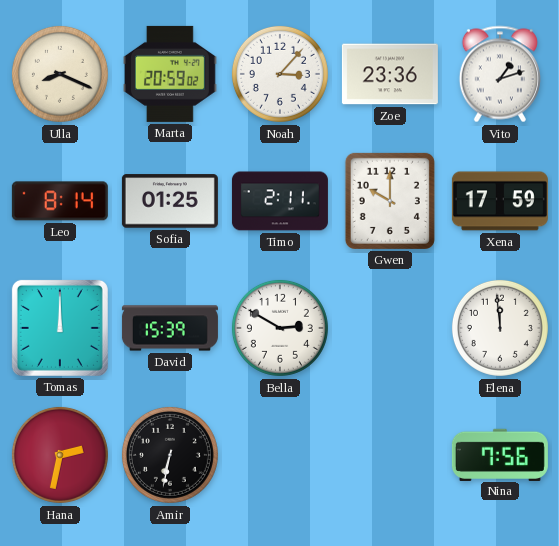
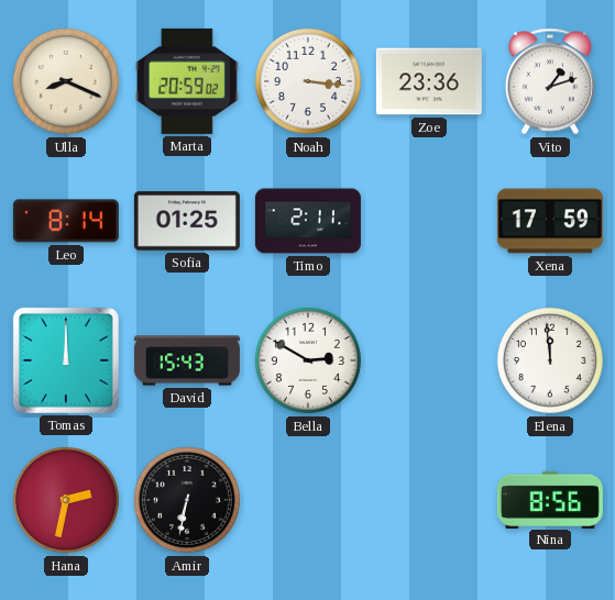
Noah: 3:07 -> 3:16
Gwen: 10:00 -> none
David: 15:39 -> 15:43
Nina: 7:56 -> 8:56
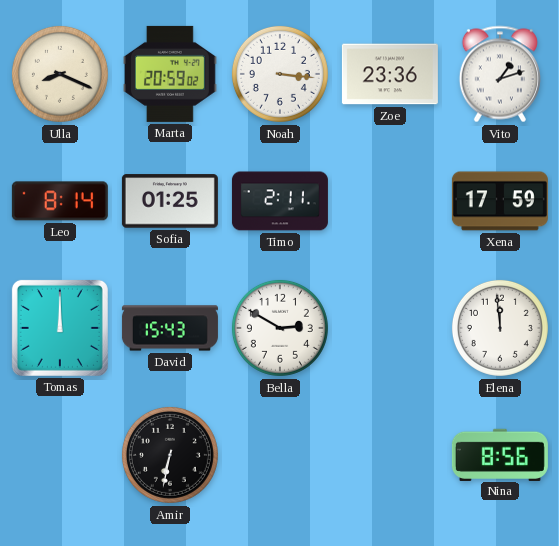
Hana: 2:32 -> none
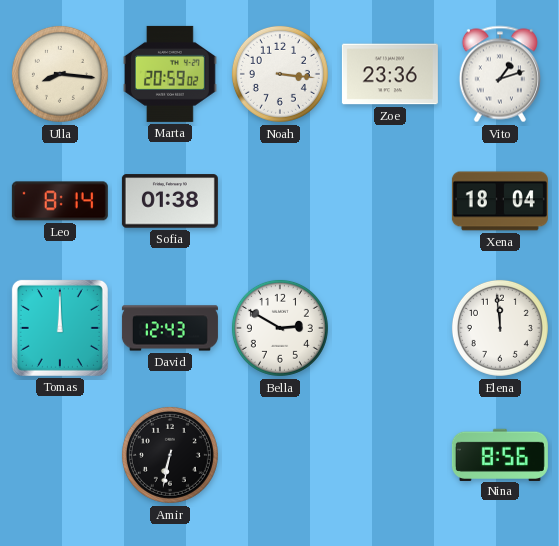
Ulla: 8:19 -> 8:16
Sofia: 01:25 -> 01:38
Timo: 2:11 -> none
Xena: 17:59 -> 18:04
David: 15:43 -> 12:43
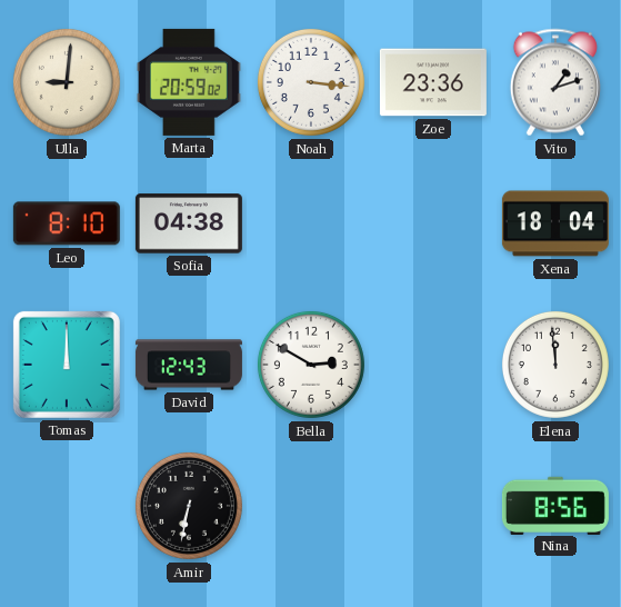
Ulla: 8:16 -> 9:01
Leo: 8:14 -> 8:10
Sofia: 01:38 -> 04:38
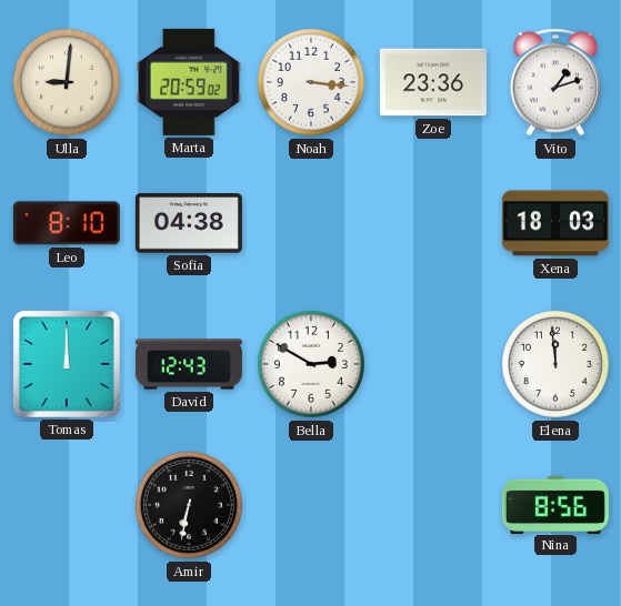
Xena: 18:04 -> 18:03
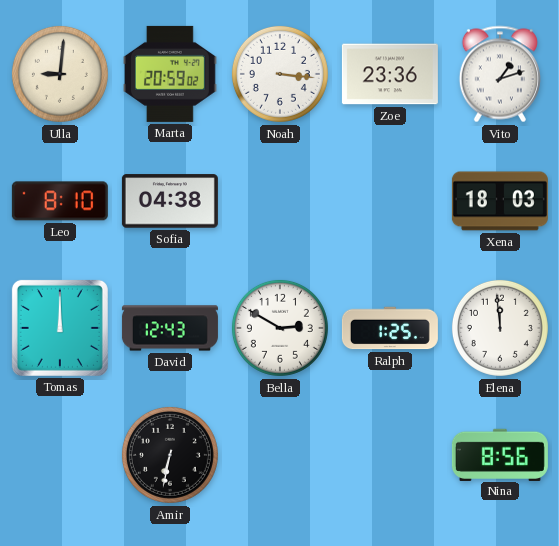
Ralph: none -> 1:25
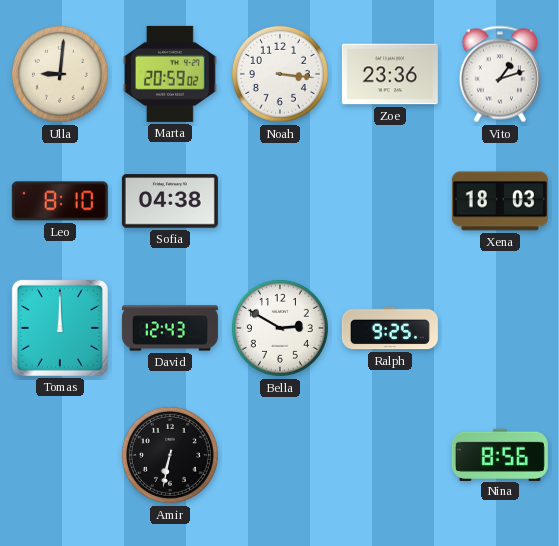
Ralph: 1:25 -> 9:25
Elena: 11:59 -> none
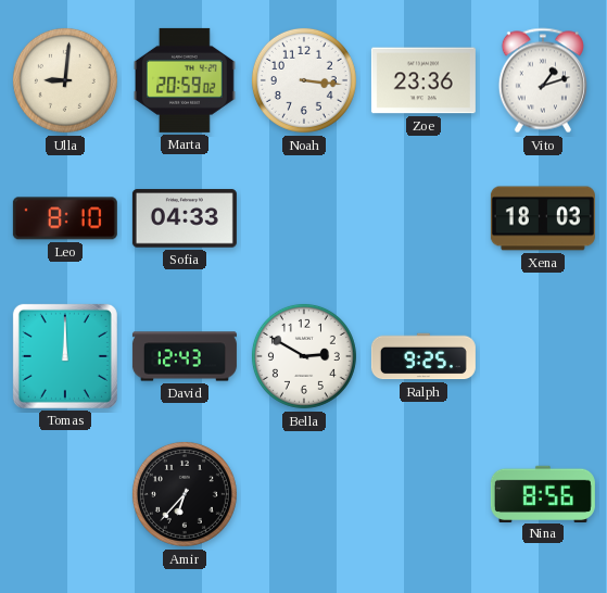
Sofia: 04:38 -> 04:33
Amir: 6:32 -> 6:37
